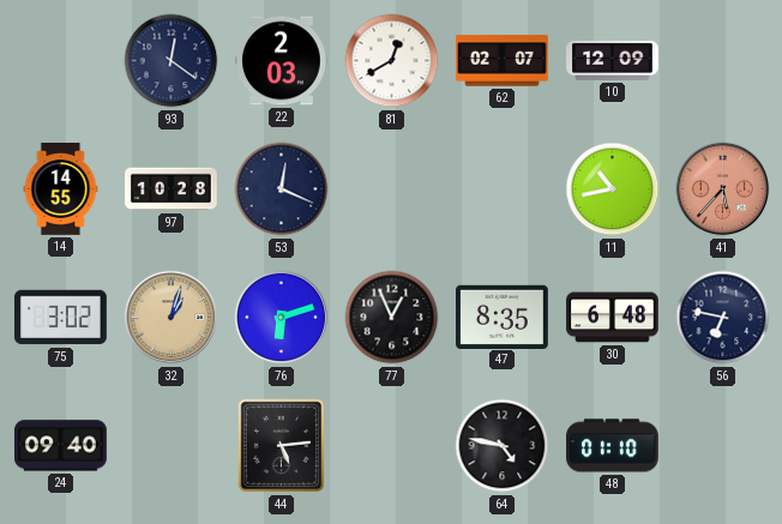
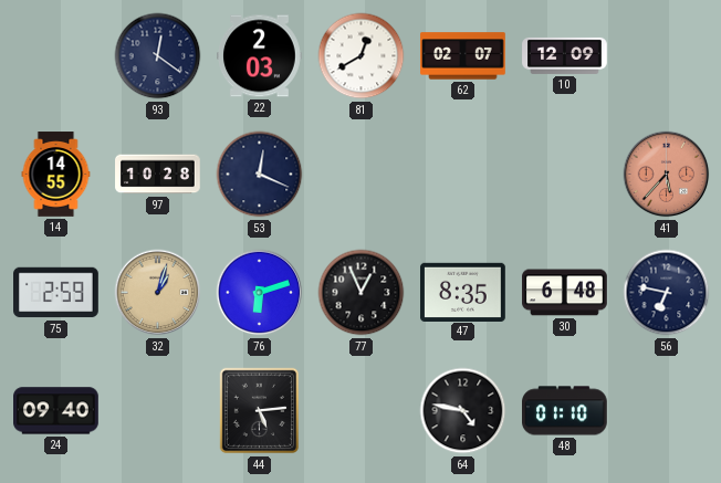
11: 10:43 -> none
75: 3:02 -> 2:59
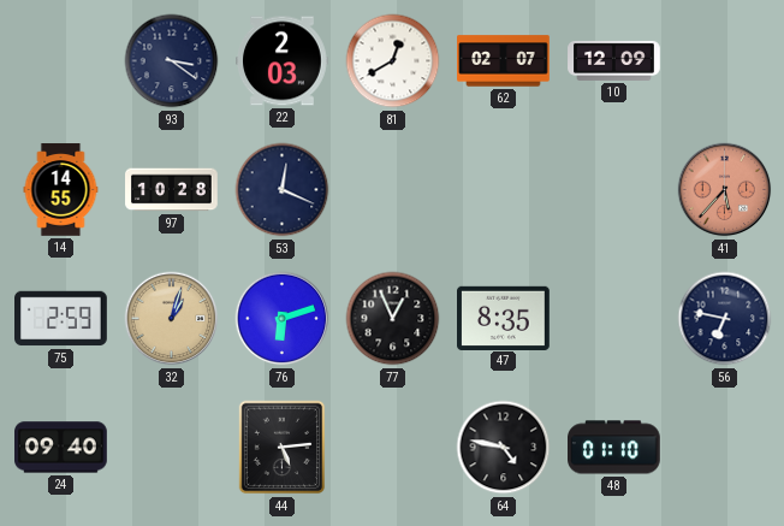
93: 12:21 -> 3:21
30: 6:48 -> none
